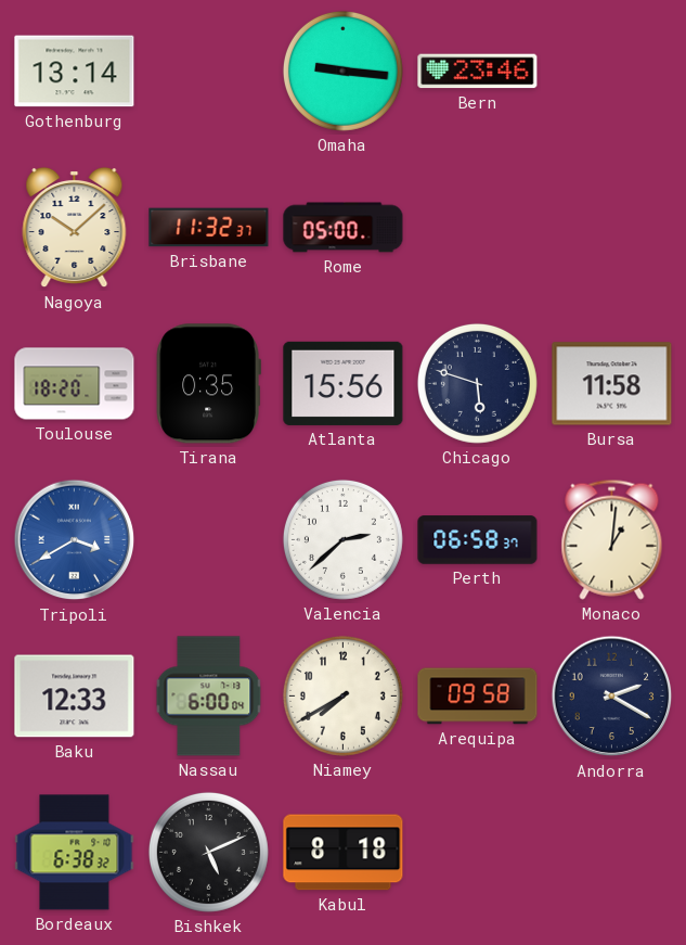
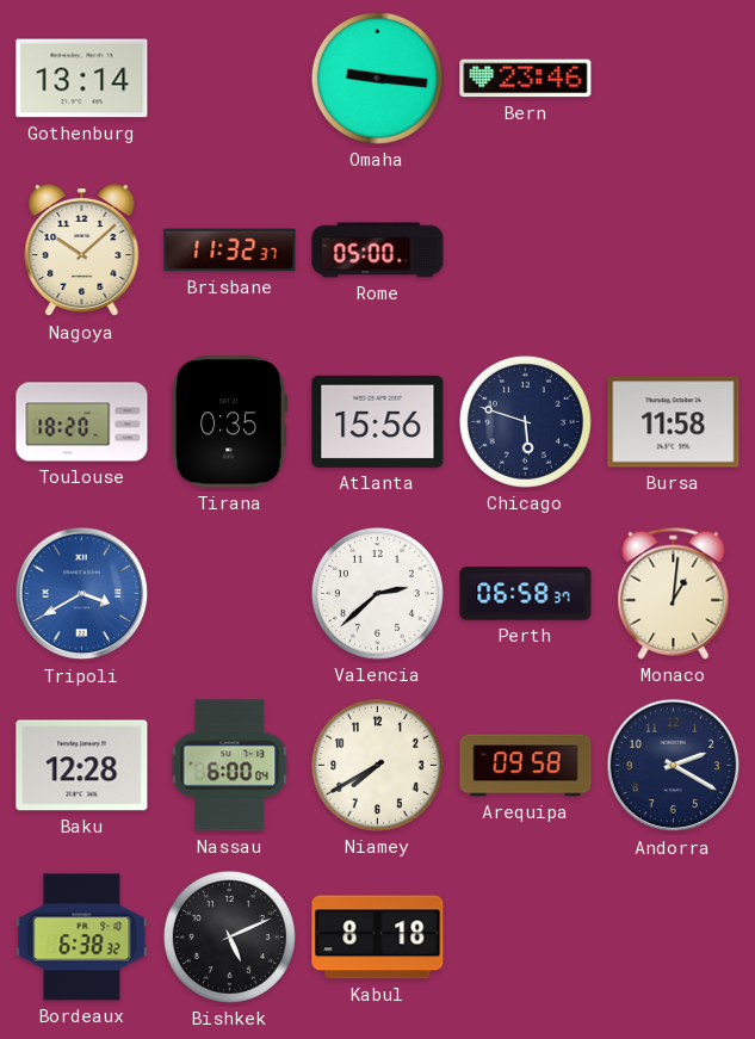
Baku: 12:33 -> 12:28
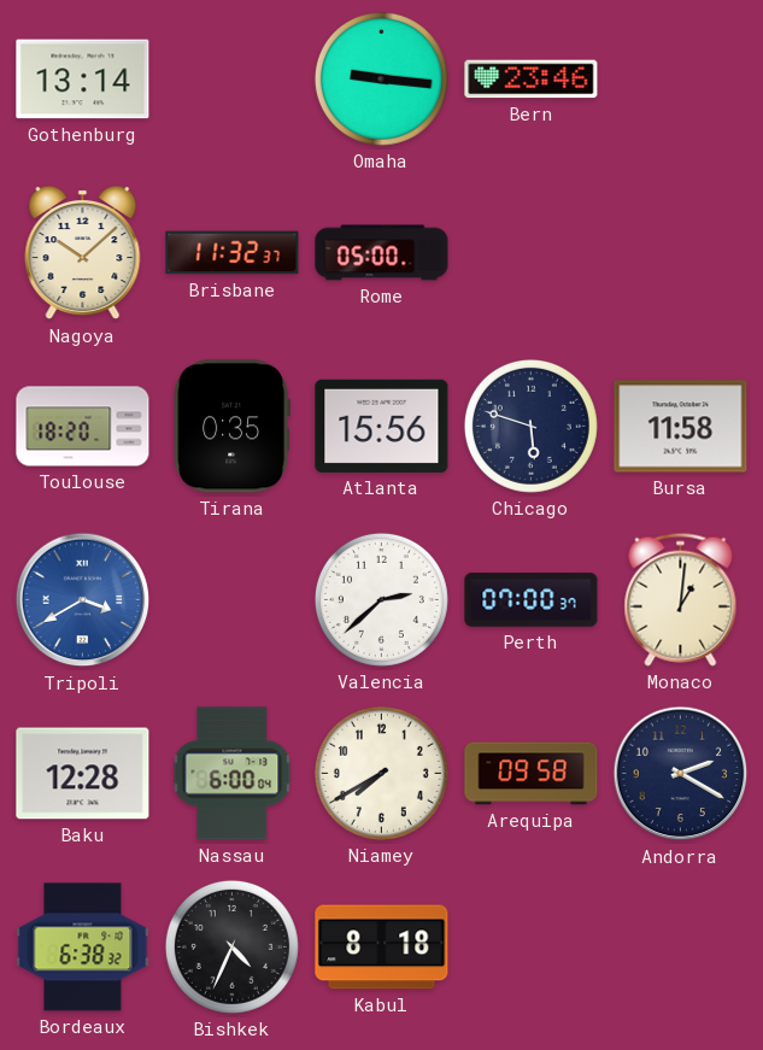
Perth: 06:58 -> 07:00
Bishkek: 5:11 -> 4:34
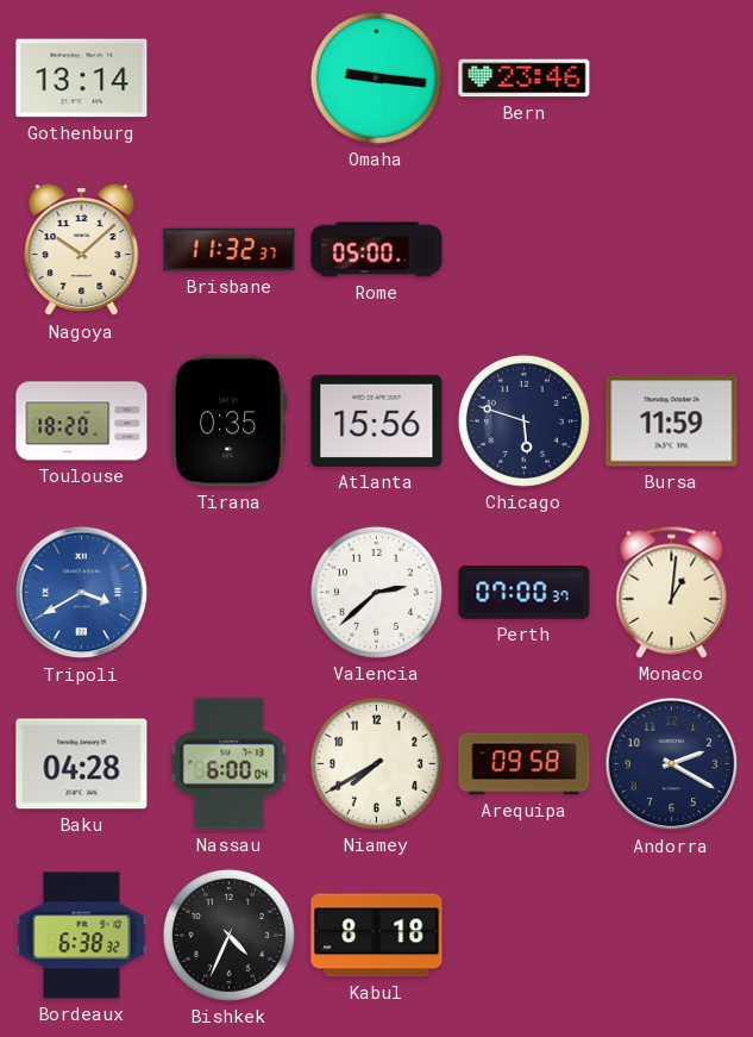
Bursa: 11:58 -> 11:59
Baku: 12:28 -> 04:28
